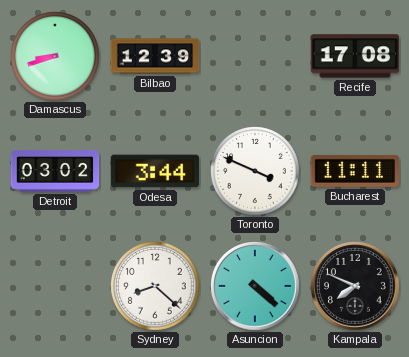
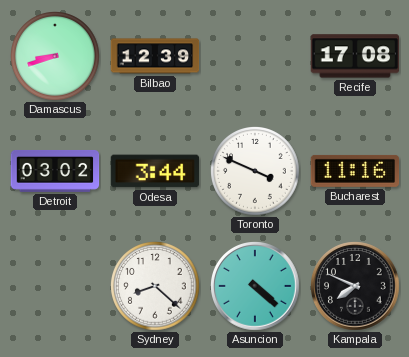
Bucharest: 11:11 -> 11:16
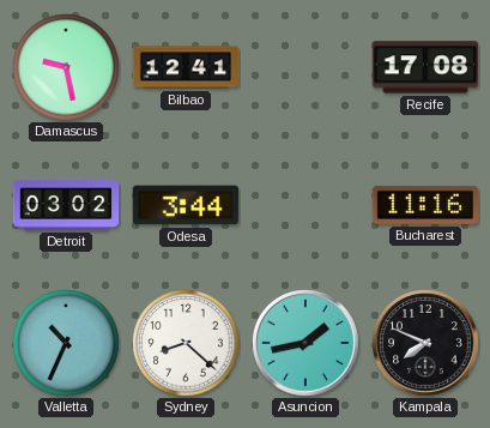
Damascus: 8:42 -> 9:28
Bilbao: 12:39 -> 12:41
Toronto: 3:49 -> none
Valletta: none -> 10:34
Asuncion: 4:22 -> 1:43
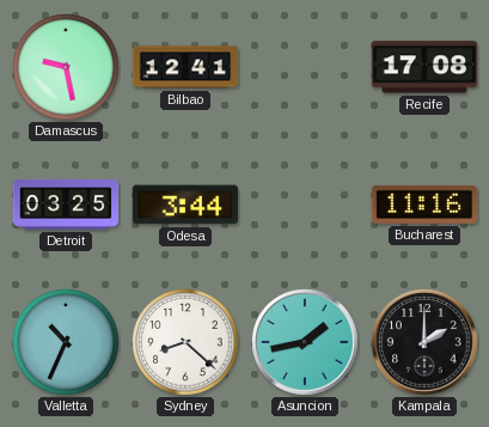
Detroit: 03:02 -> 03:25
Kampala: 7:49 -> 2:00
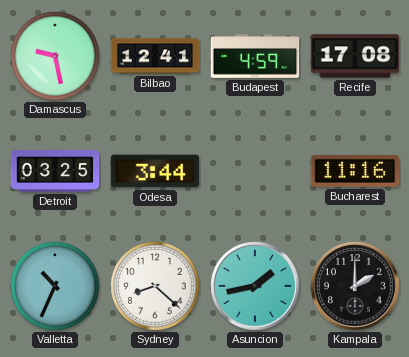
Budapest: none -> 4:59
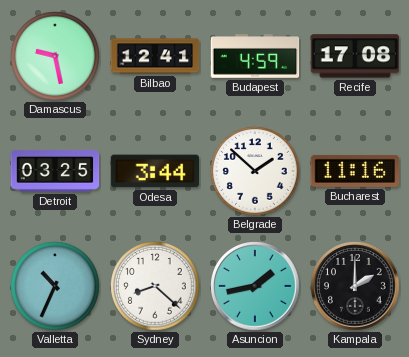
Belgrade: none -> 1:52
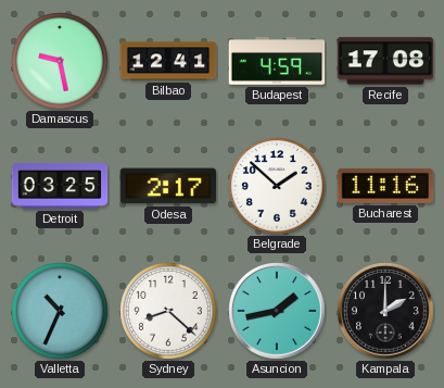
Odesa: 3:44 -> 2:17
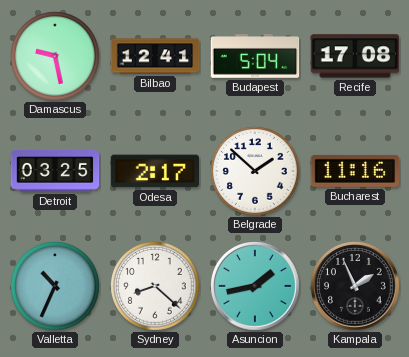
Budapest: 4:59 -> 5:04
Kampala: 2:00 -> 1:56
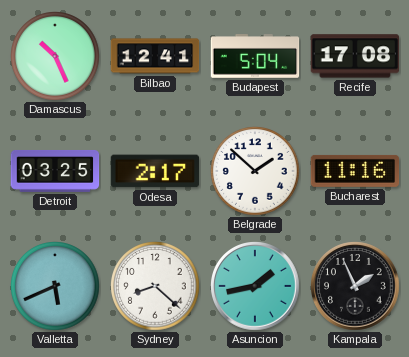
Damascus: 9:28 -> 10:26
Valletta: 10:34 -> 5:41
